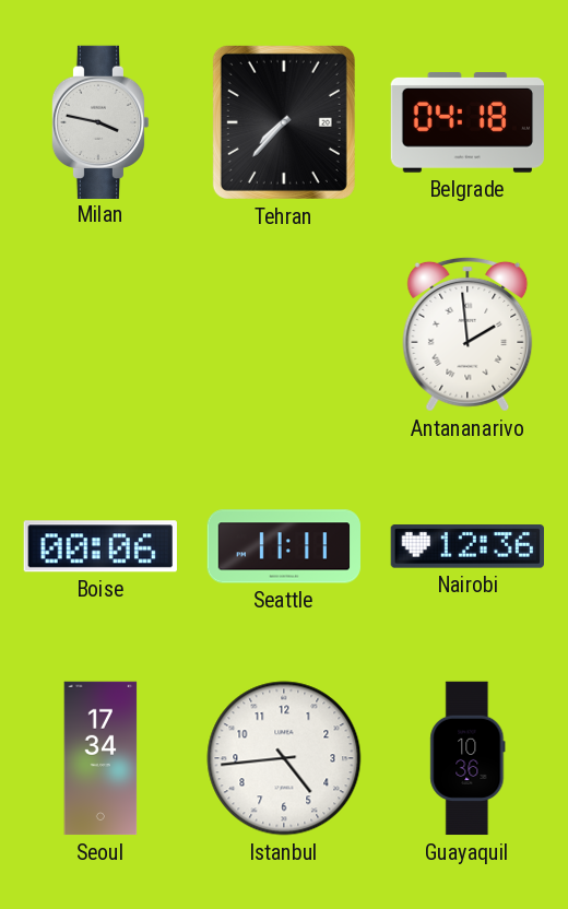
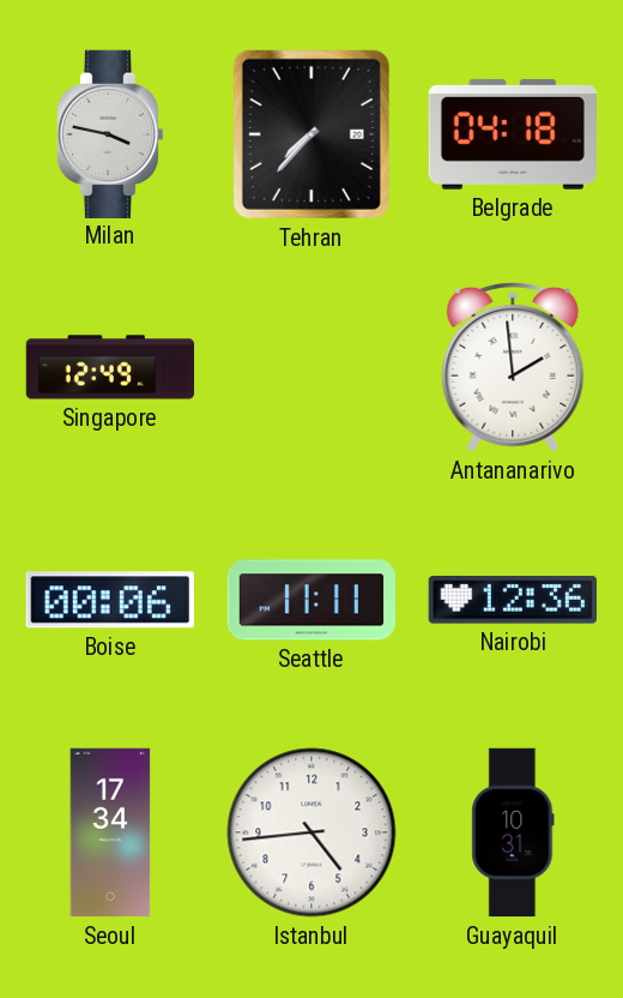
Singapore: none -> 12:49
Guayaquil: 10:36 -> 10:31
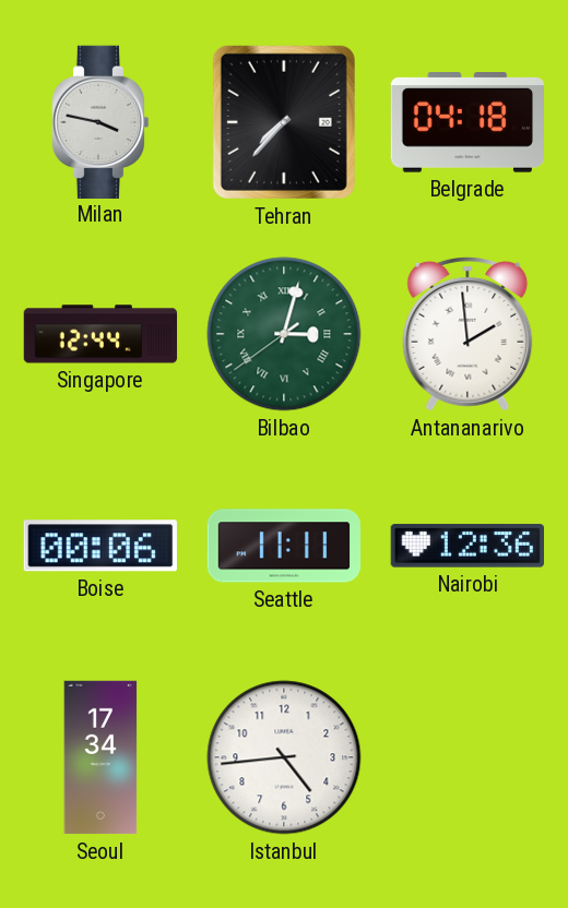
Singapore: 12:49 -> 12:44
Bilbao: none -> 3:02
Guayaquil: 10:31 -> none
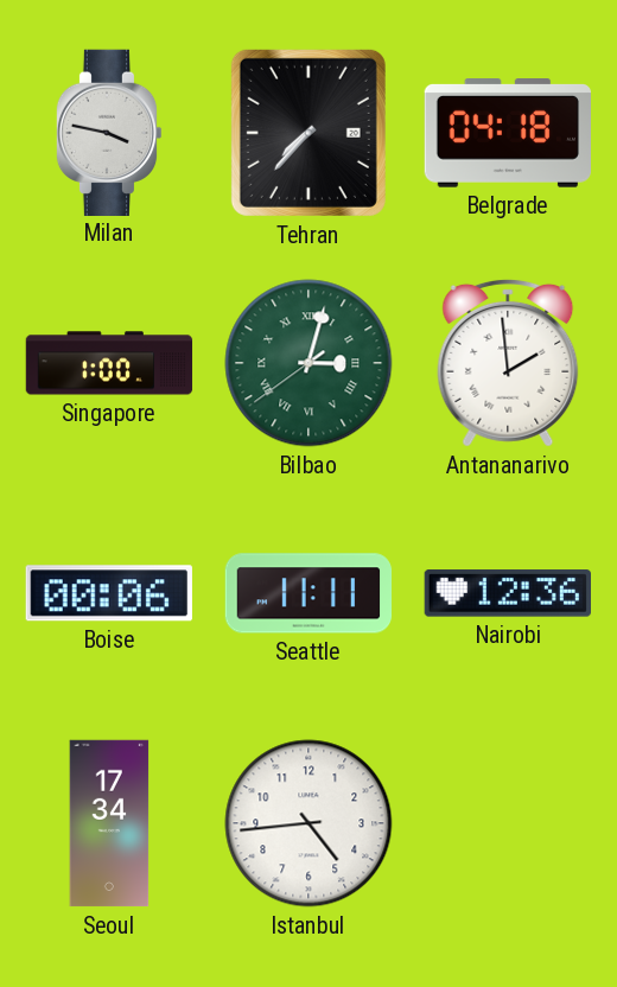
Singapore: 12:44 -> 1:00
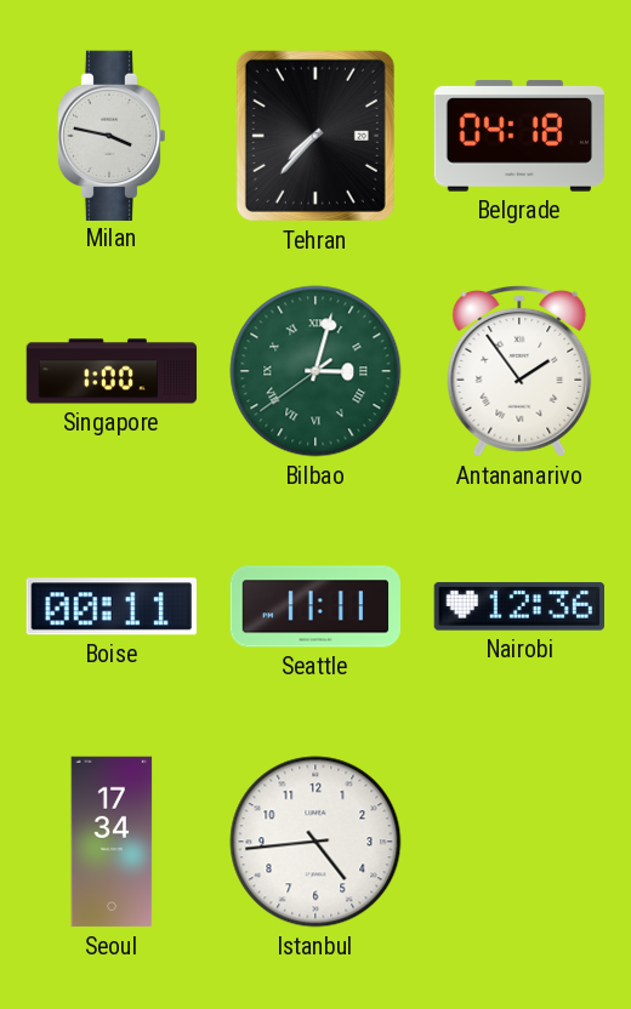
Antananarivo: 1:59 -> 1:54
Boise: 00:06 -> 00:11
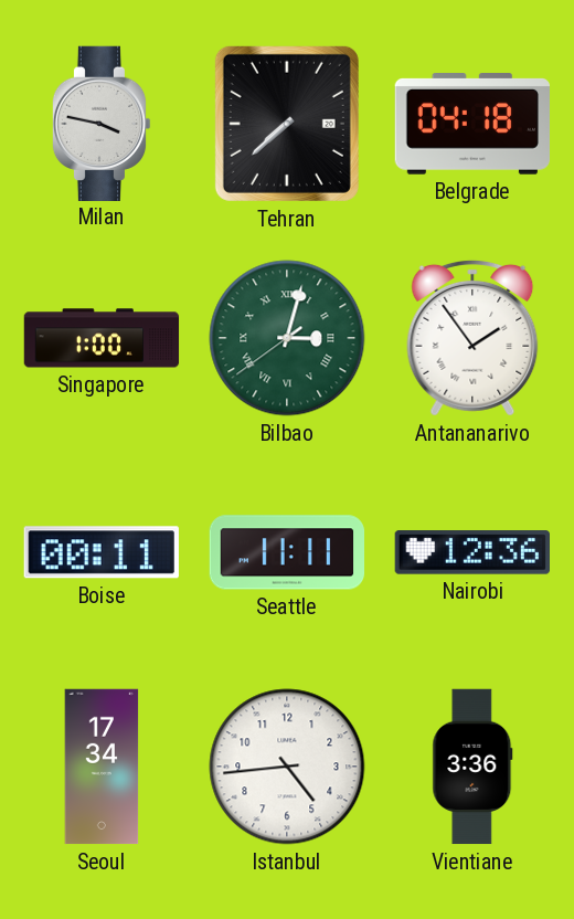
Tehran: 7:37 -> 7:38
Vientiane: none -> 3:36
